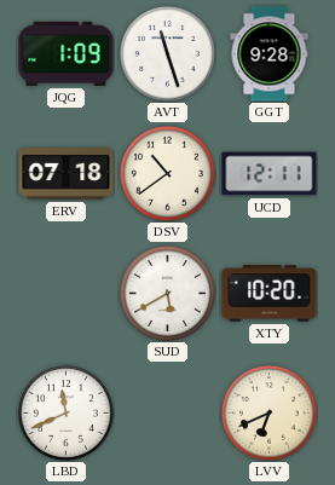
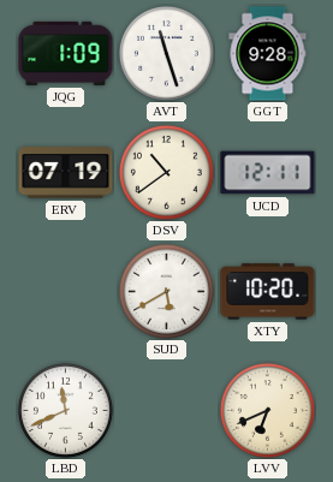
ERV: 07:18 -> 07:19
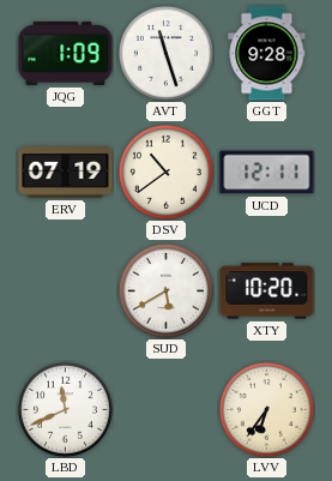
LVV: 6:41 -> 6:36
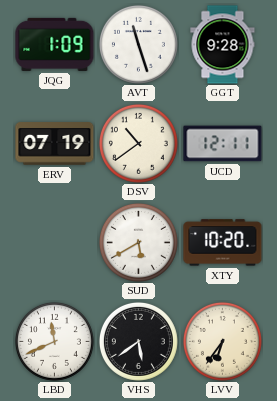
VHS: none -> 5:39
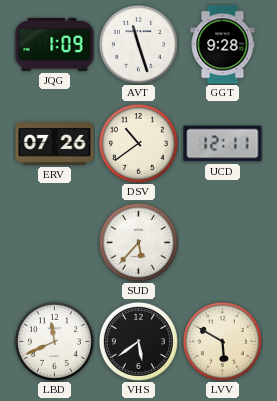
ERV: 07:19 -> 07:26
SUD: 5:40 -> 5:37
XTY: 10:20 -> none
LVV: 6:36 -> 5:50
